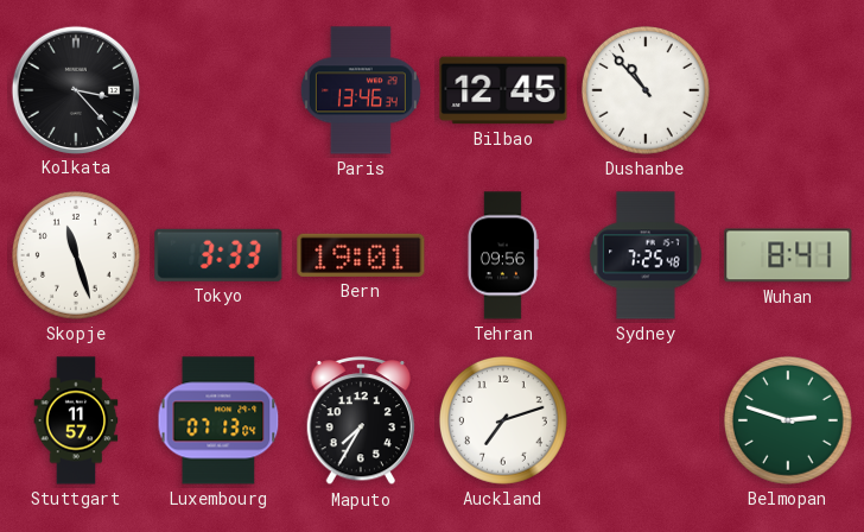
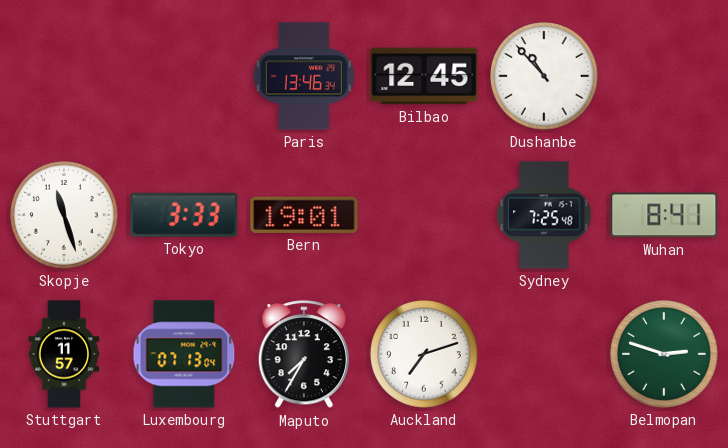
Kolkata: 3:23 -> none
Tehran: 09:56 -> none
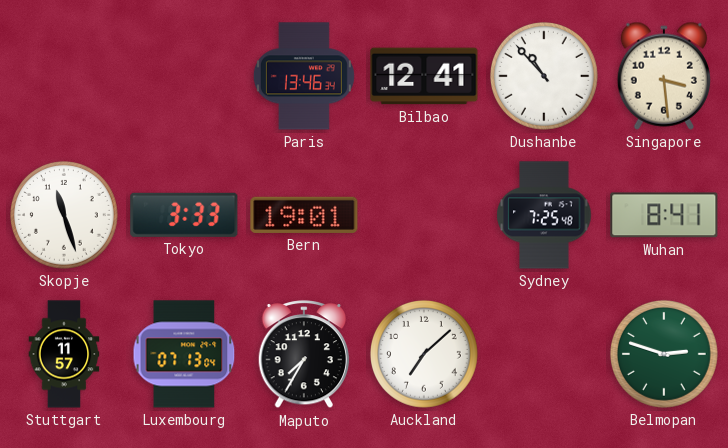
Bilbao: 12:45 -> 12:41
Singapore: none -> 3:29
Auckland: 7:12 -> 7:08
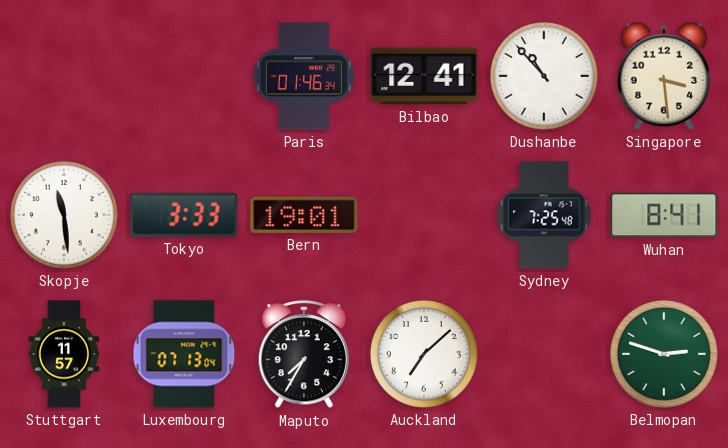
Paris: 13:46 -> 01:46
Skopje: 11:27 -> 11:29
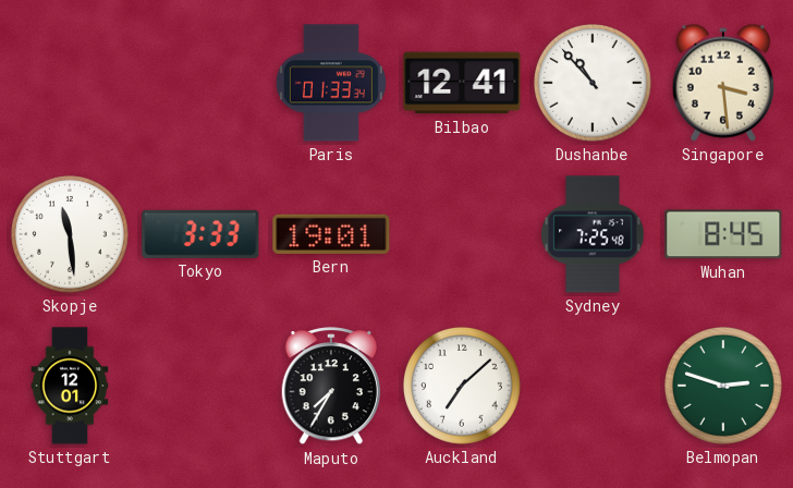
Paris: 01:46 -> 01:33
Wuhan: 8:41 -> 8:45
Stuttgart: 11:57 -> 12:01
Luxembourg: 07:13 -> none
